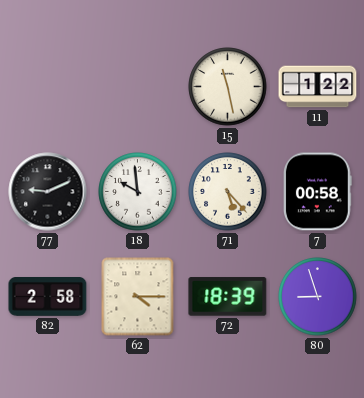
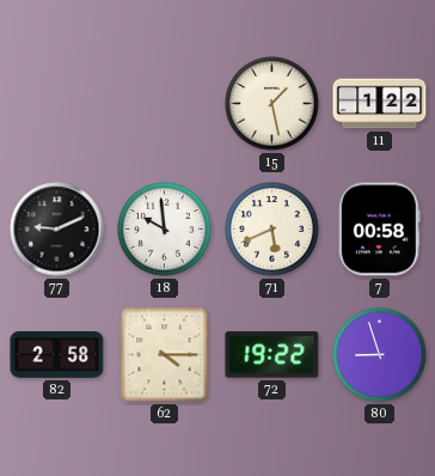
15: 11:28 -> 1:28
71: 5:23 -> 5:41
72: 18:39 -> 19:22
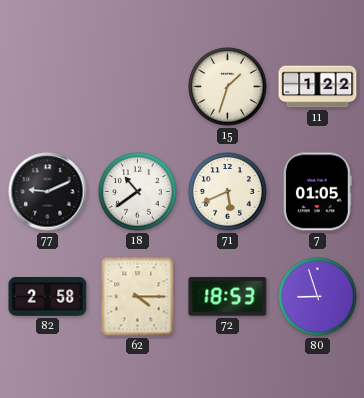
15: 1:28 -> 1:33
18: 9:59 -> 10:39
7: 00:58 -> 01:05
72: 19:22 -> 18:53
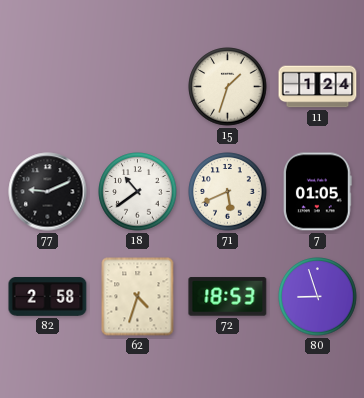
11: 1:22 -> 1:24
62: 4:15 -> 4:33
